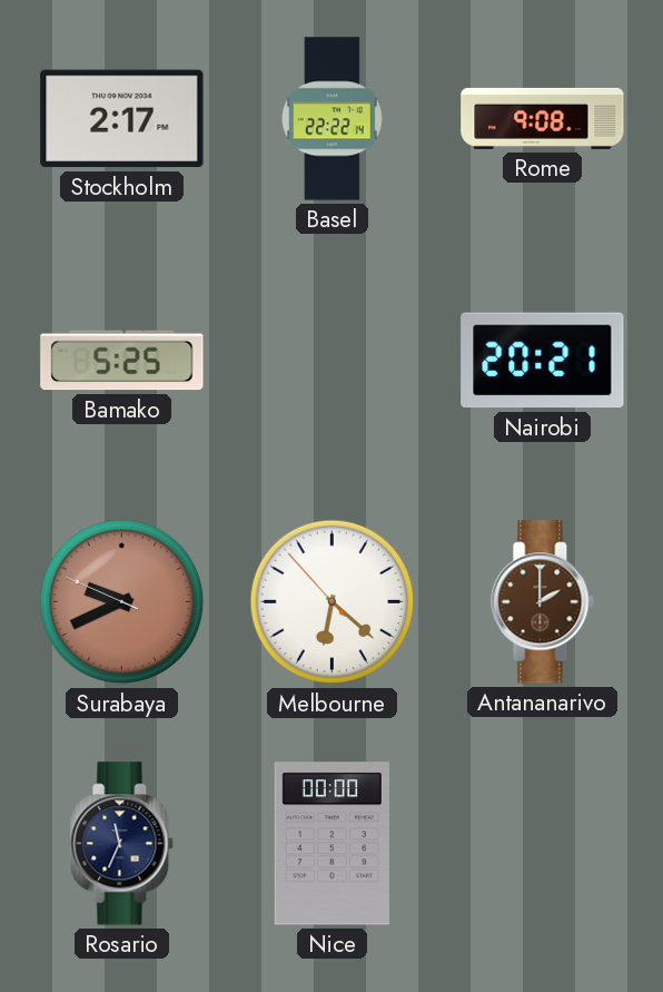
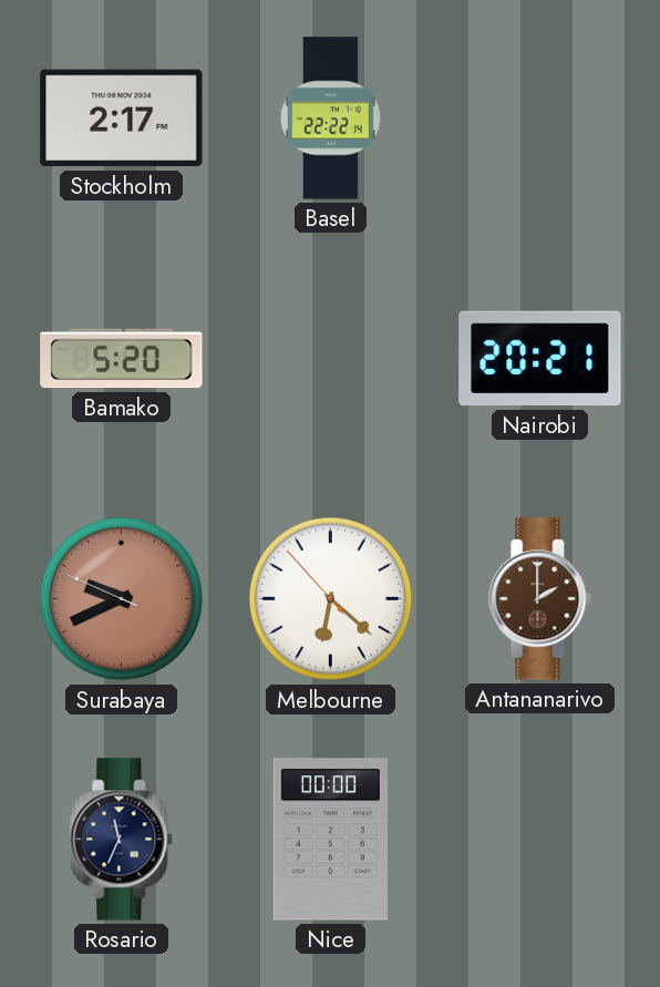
Rome: 9:08 -> none
Bamako: 5:25 -> 5:20
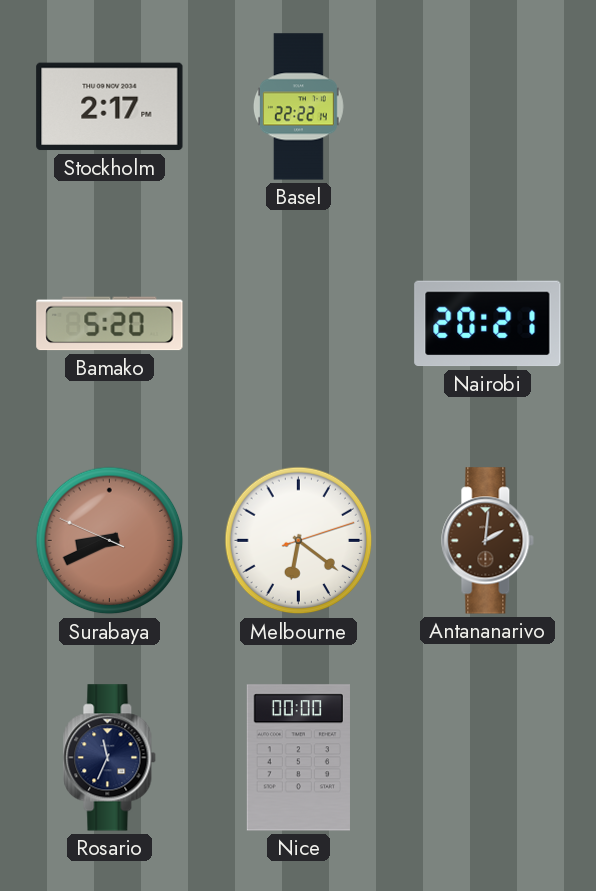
Surabaya: 9:40 -> 8:40
Melbourne: 6:21:53 -> 6:21:12
Antananarivo: 2:00 -> 2:01
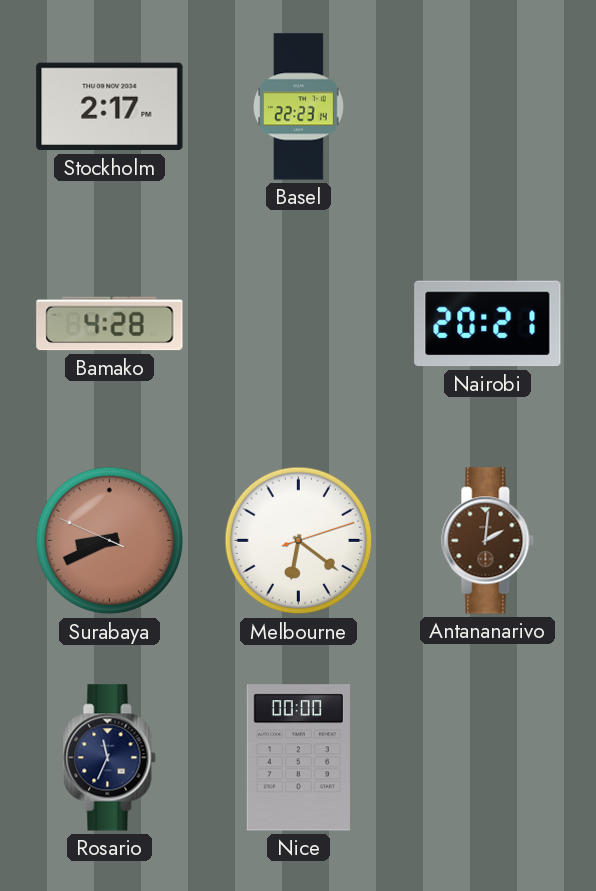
Basel: 22:22 -> 22:23
Bamako: 5:20 -> 4:28
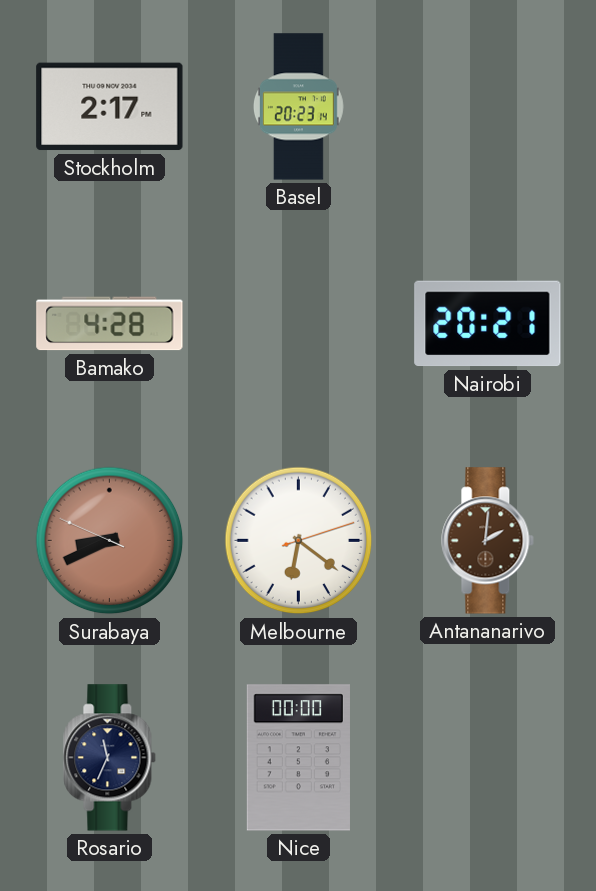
Basel: 22:23 -> 20:23
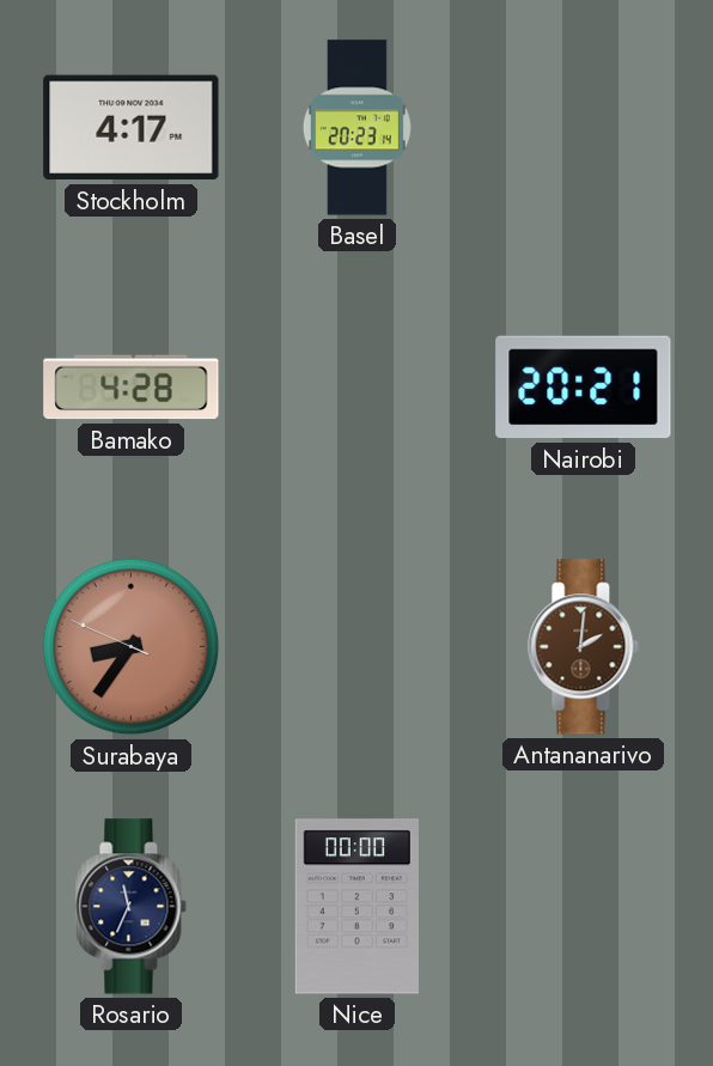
Stockholm: 2:17 -> 4:17
Surabaya: 8:40 -> 8:35
Melbourne: 6:21 -> none
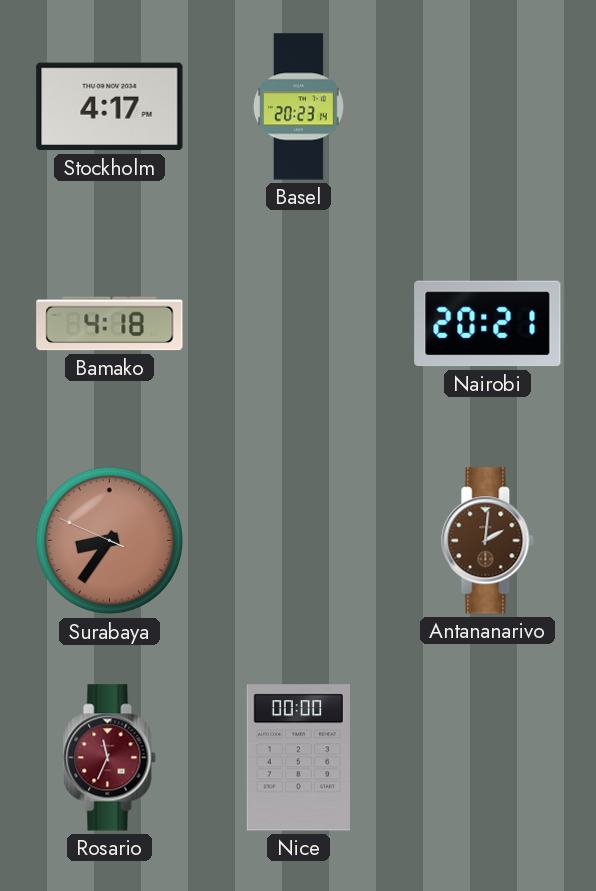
Bamako: 4:28 -> 4:18
Rosario dial: navy -> burgundy
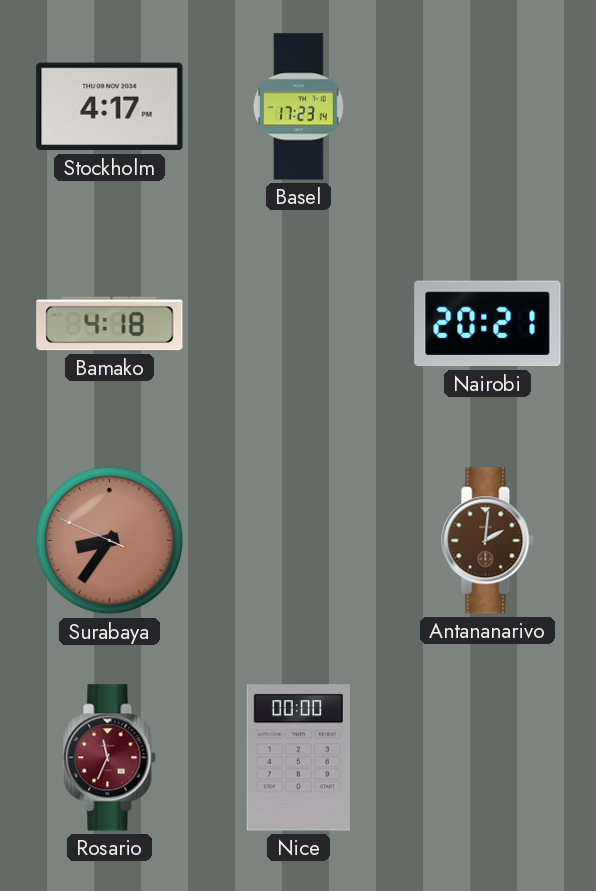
Basel: 20:23 -> 17:23
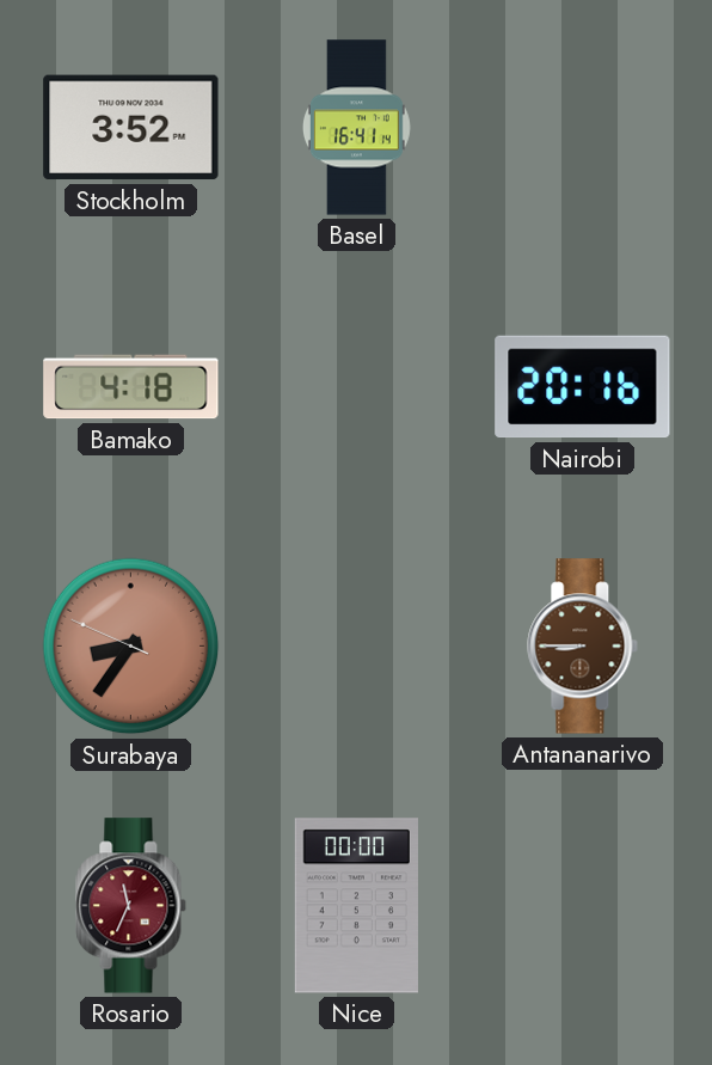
Stockholm: 4:17 -> 3:52
Basel: 17:23 -> 16:41
Nairobi: 20:21 -> 20:16
Antananarivo: 2:01 -> 8:45
